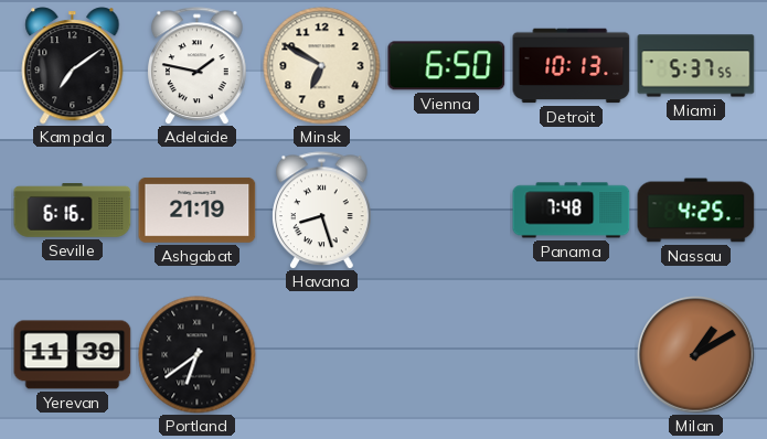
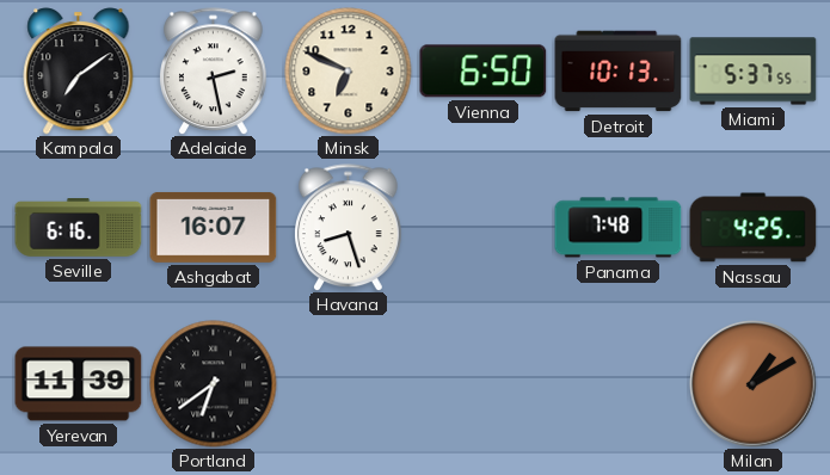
Adelaide: 1:47 -> 2:28
Minsk: 6:50 -> 6:49
Ashgabat: 21:19 -> 16:07
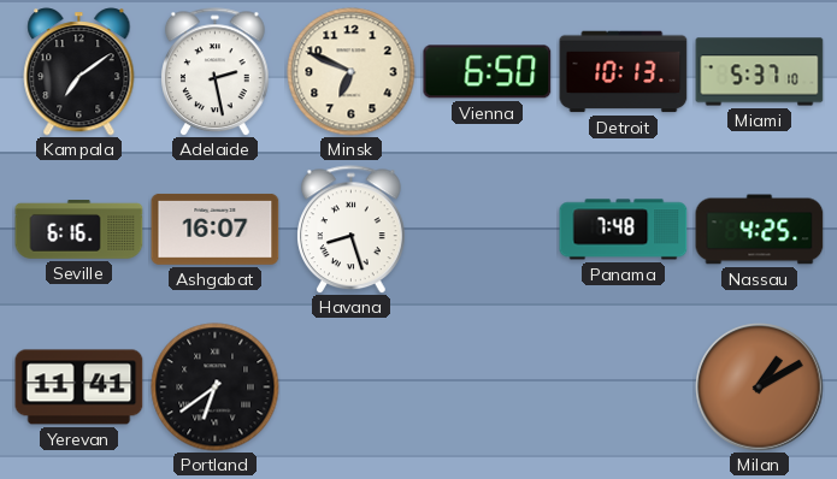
Miami: 5:37:55 -> 5:37:10
Yerevan: 11:39 -> 11:41
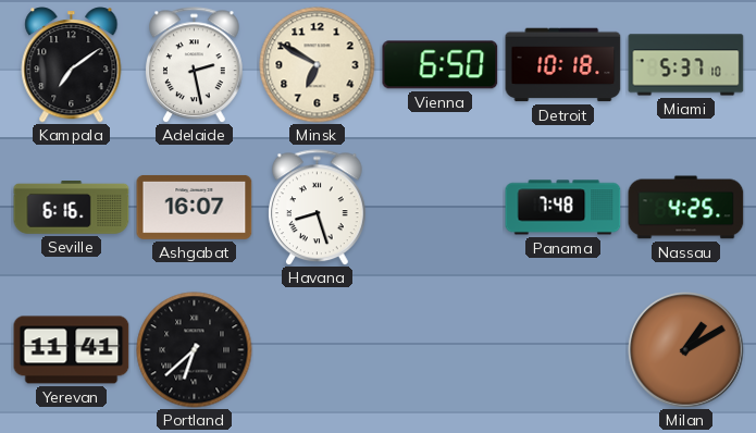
Minsk: 6:49 -> 6:50
Detroit: 10:13 -> 10:18
Portland: 6:39 -> 6:38
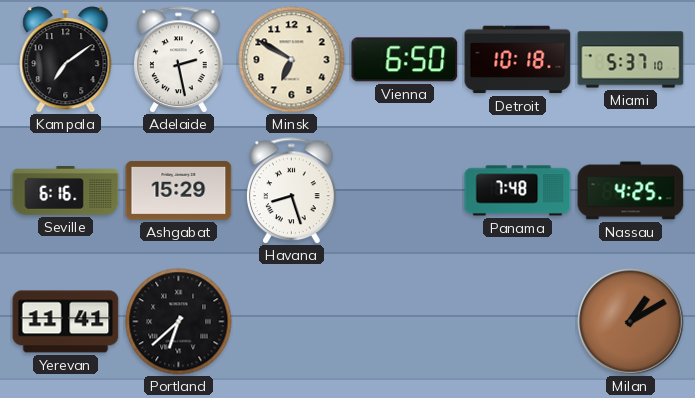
Ashgabat: 16:07 -> 15:29
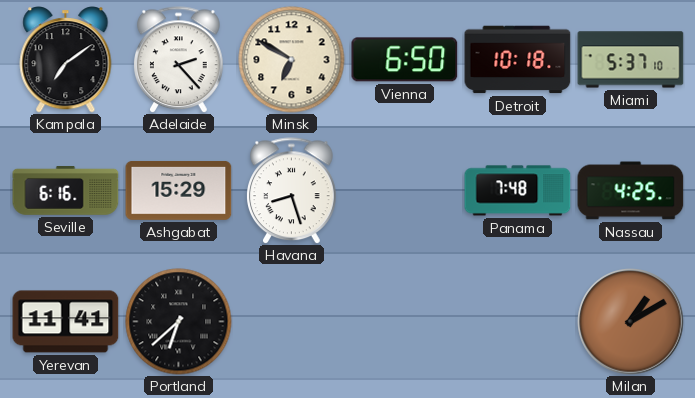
Adelaide: 2:28 -> 2:23
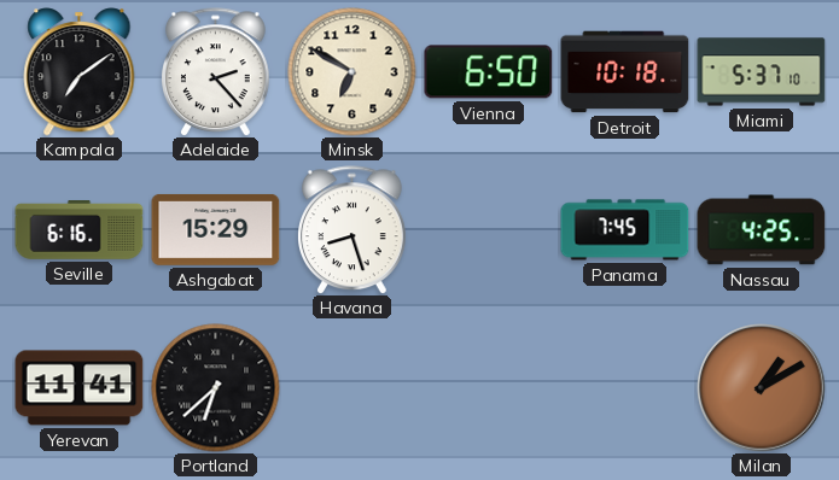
Panama: 7:48 -> 7:45
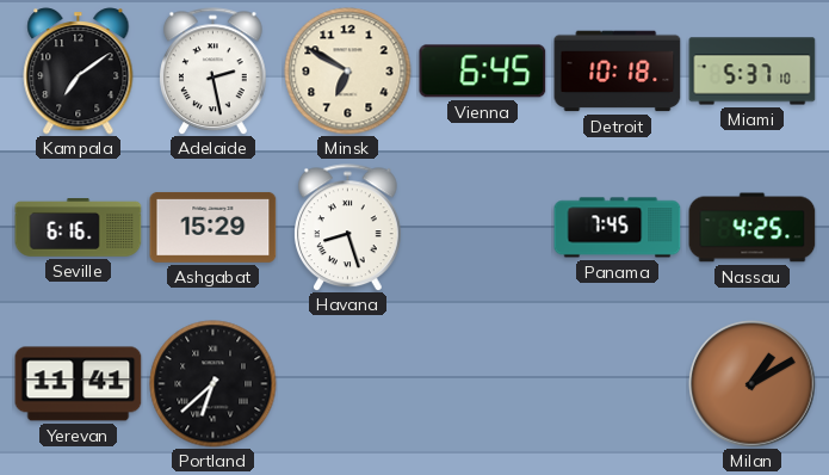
Adelaide: 2:23 -> 2:28
Vienna: 6:50 -> 6:45
